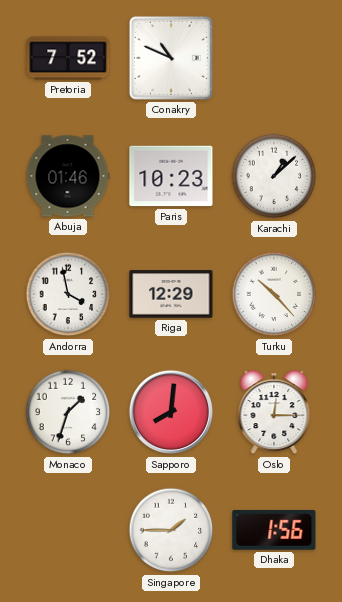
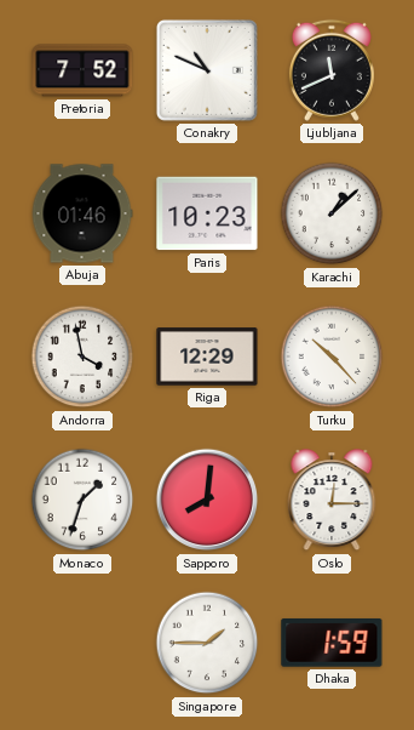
Ljubljana: none -> 11:41
Dhaka: 1:56 -> 1:59
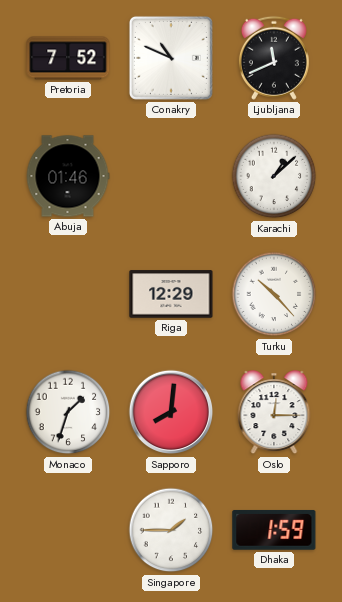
Paris: 10:23 -> none
Andorra: 3:58 -> none
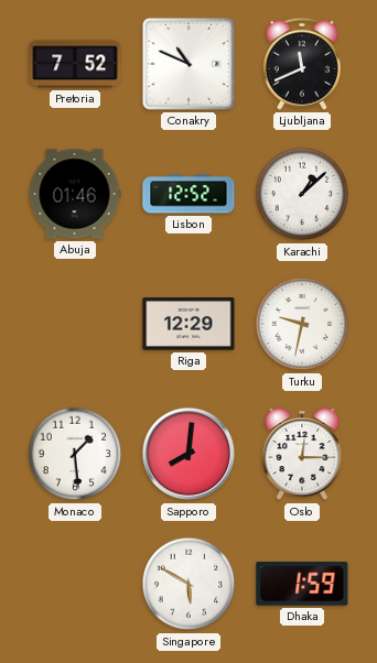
Lisbon: none -> 12:52
Turku: 10:23 -> 9:32
Monaco: 1:33 -> 1:29
Singapore: 1:45 -> 5:50
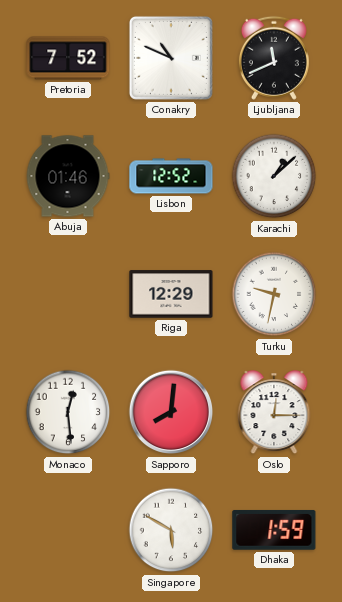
Monaco: 1:29 -> 12:29
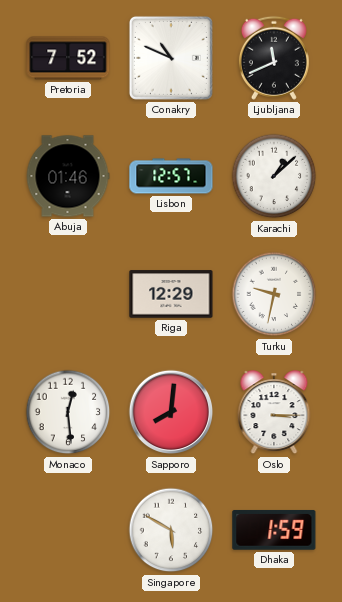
Lisbon: 12:52 -> 12:57
Oslo: 12:15 -> 3:15
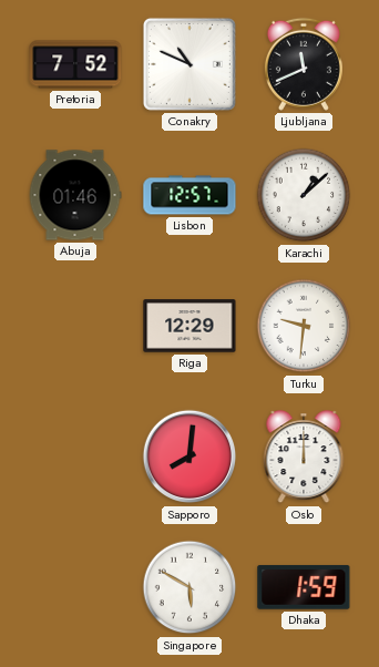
Turku: 9:32 -> 9:31
Monaco: 12:29 -> none
Oslo: 3:15 -> 12:00
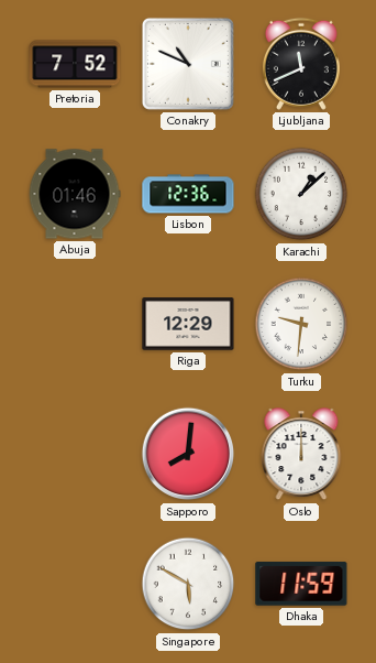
Lisbon: 12:57 -> 12:36
Dhaka: 1:59 -> 11:59
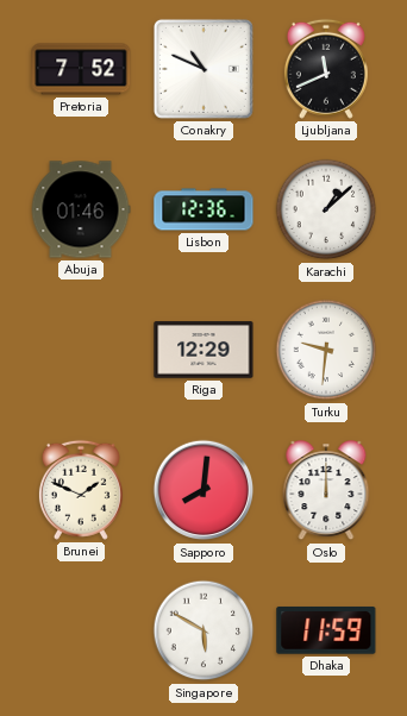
Brunei: none -> 1:49
